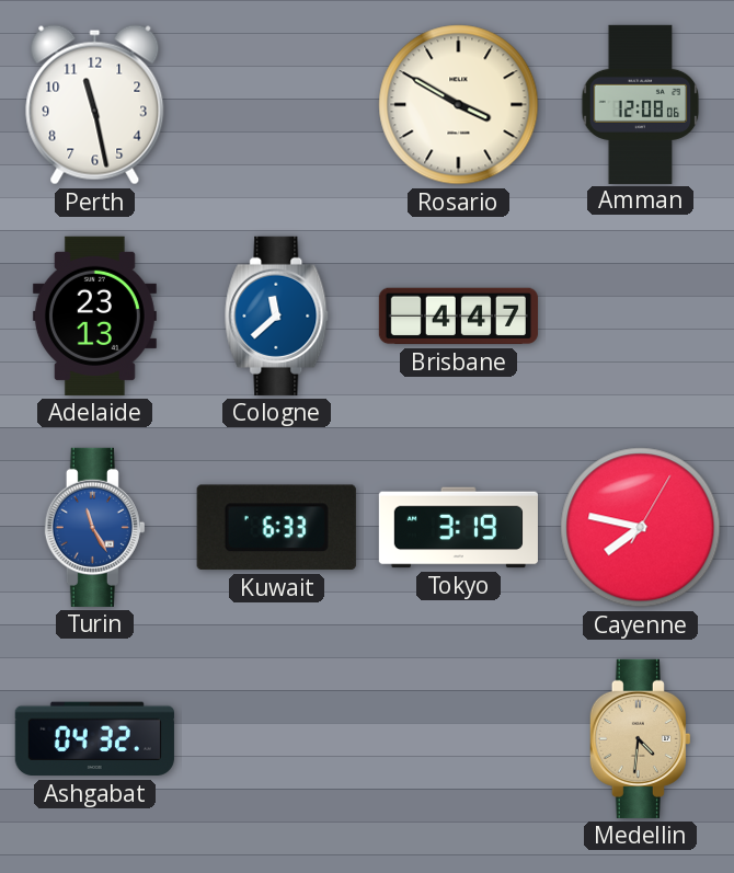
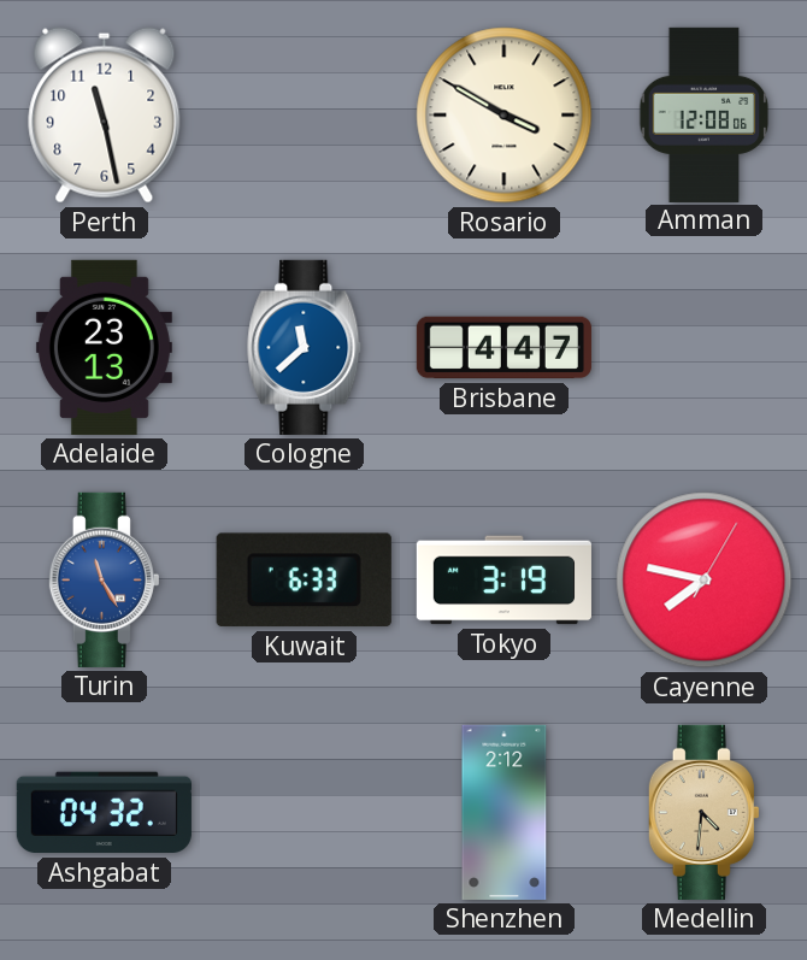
Shenzhen: none -> 2:12
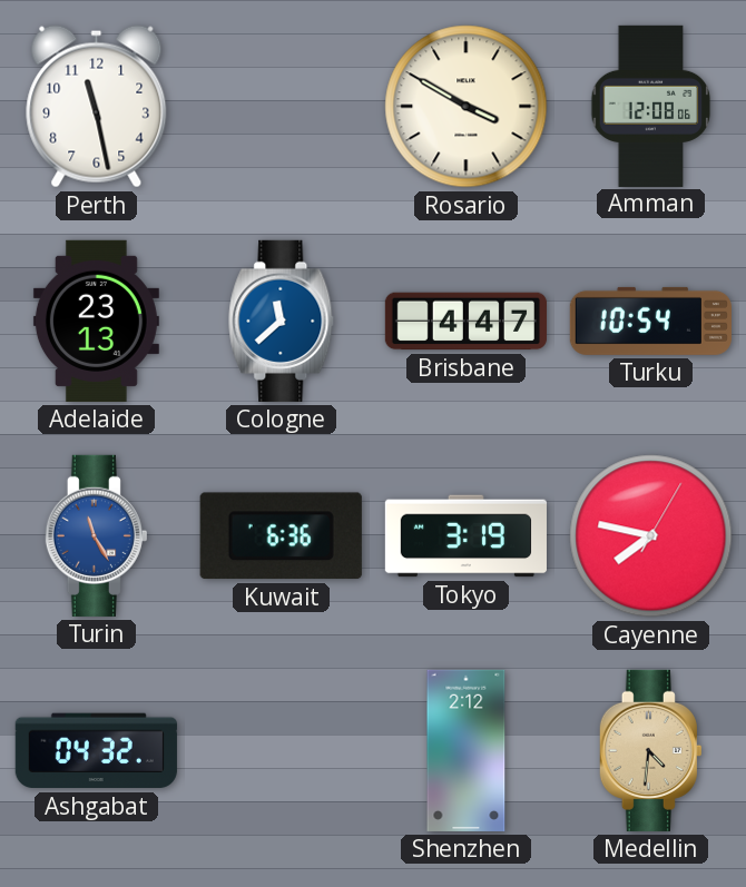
Turku: none -> 10:54
Kuwait: 6:33 -> 6:36
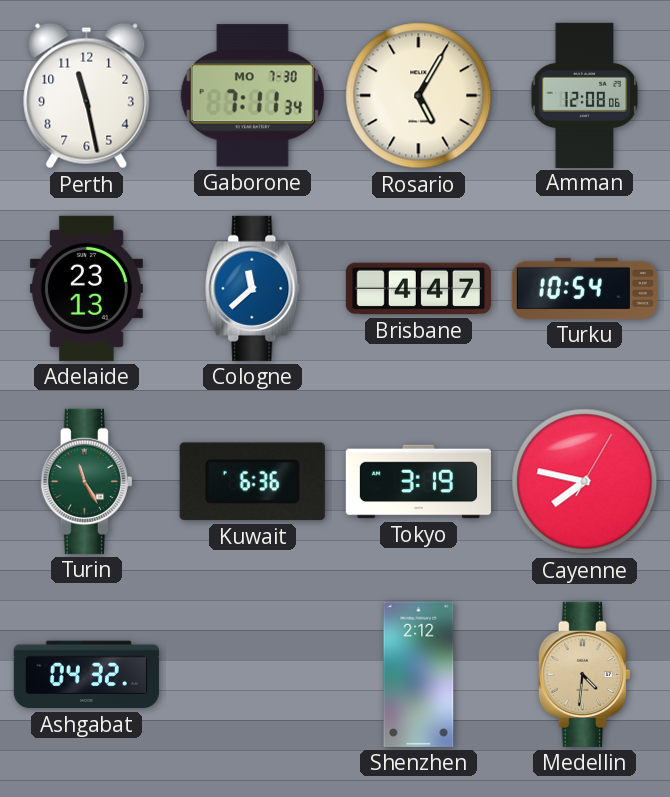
Gaborone: none -> 7:11
Rosario: 3:50 -> 5:05
Turin dial: blue -> green
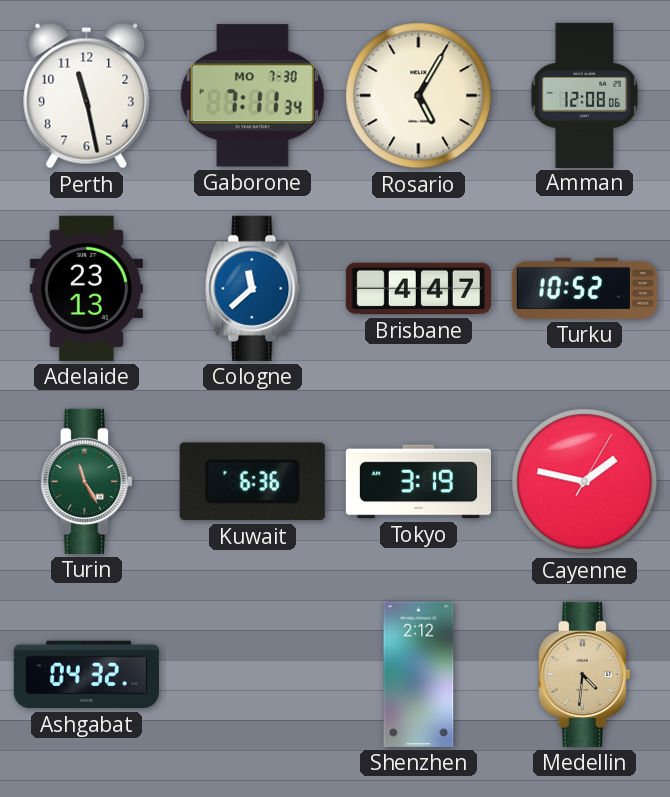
Turku: 10:54 -> 10:52
Cayenne: 7:47 -> 1:47
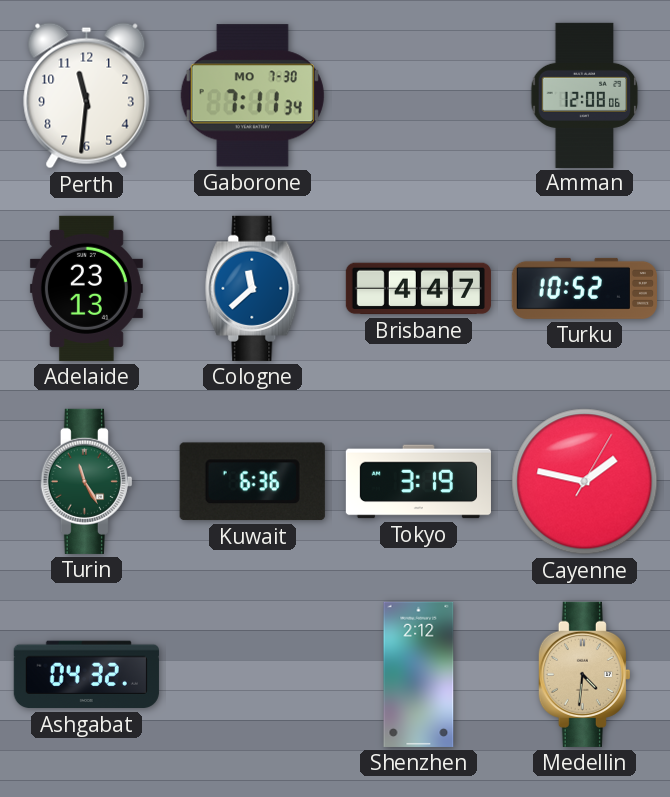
Perth: 11:28 -> 11:31
Rosario: 5:05 -> none
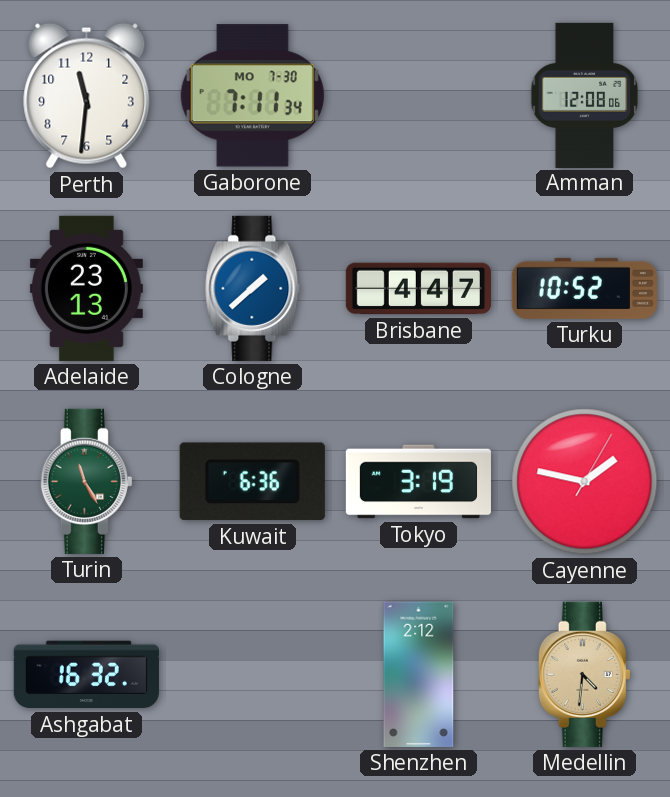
Cologne: 11:38 -> 1:38
Ashgabat: 04:32 -> 16:32
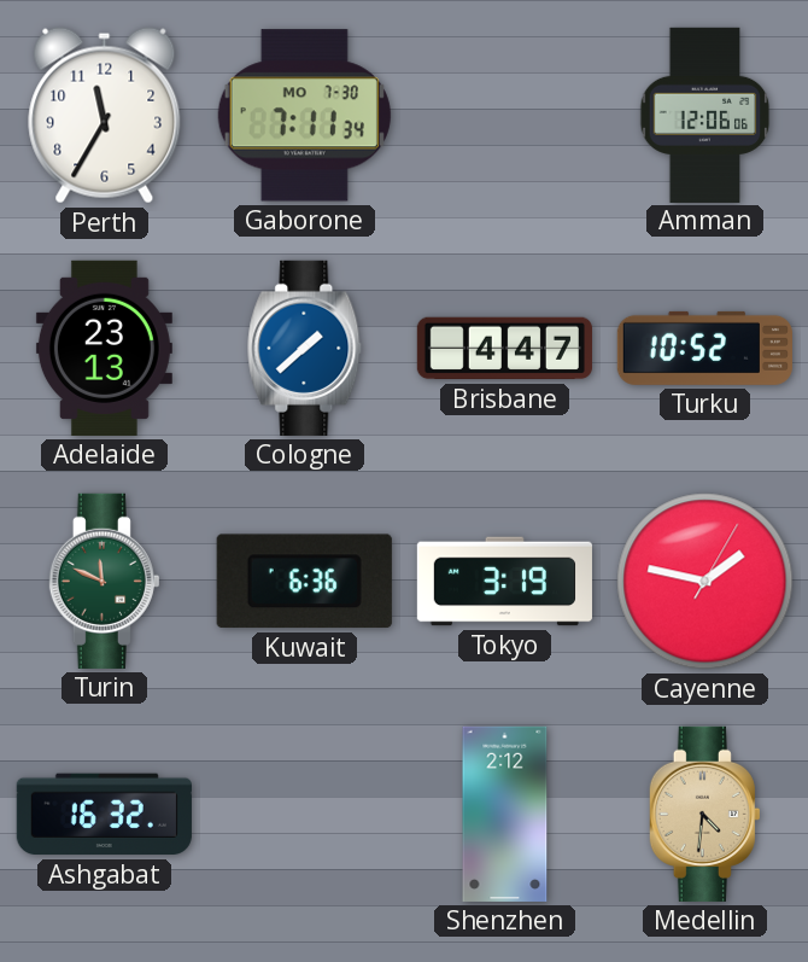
Perth: 11:31 -> 11:35
Amman: 12:08 -> 12:06
Turin: 11:25 -> 11:49
